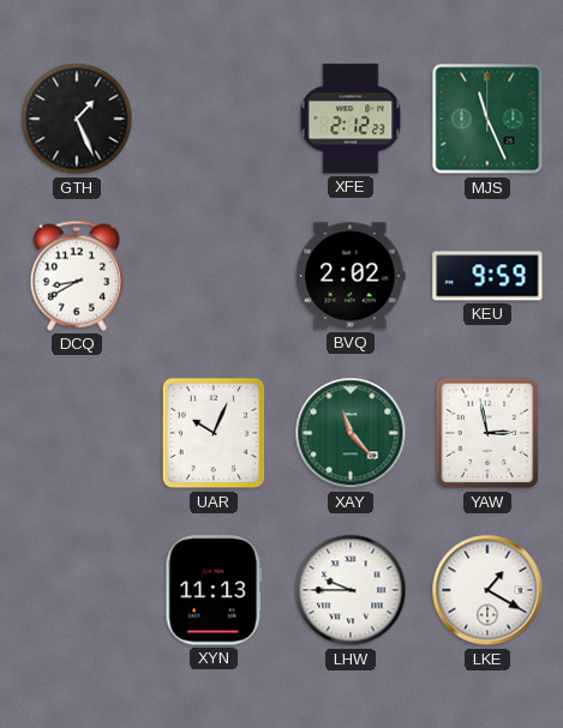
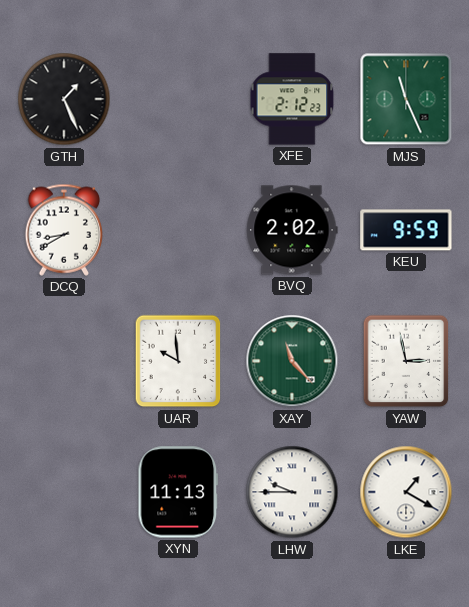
UAR: 10:04 -> 9:59
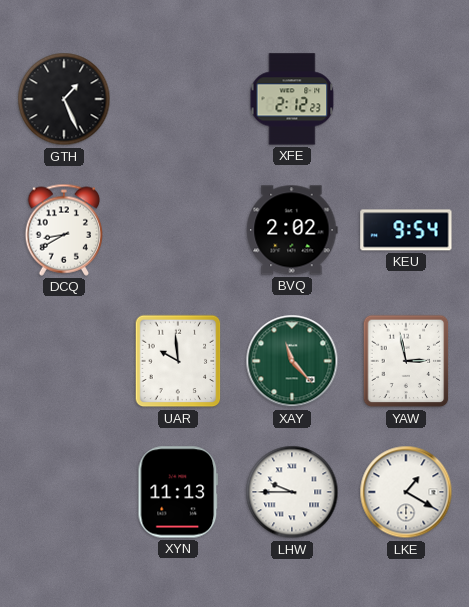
MJS: 11:26 -> none
KEU: 9:59 -> 9:54
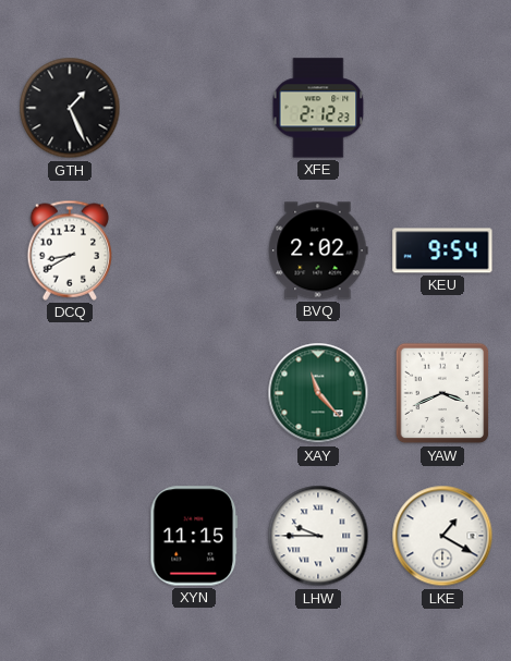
UAR: 9:59 -> none
YAW: 2:58 -> 3:41
XYN: 11:13 -> 11:15
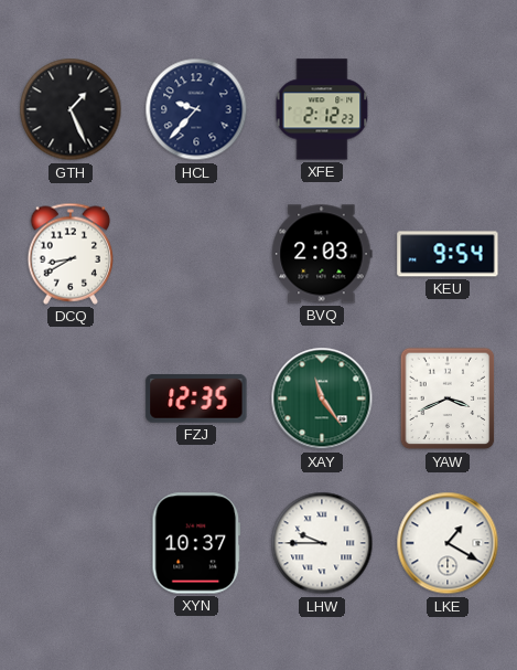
HCL: none -> 9:37
BVQ: 2:02 -> 2:03
FZJ: none -> 12:35
XAY: 11:23 -> 11:24
XYN: 11:15 -> 10:37
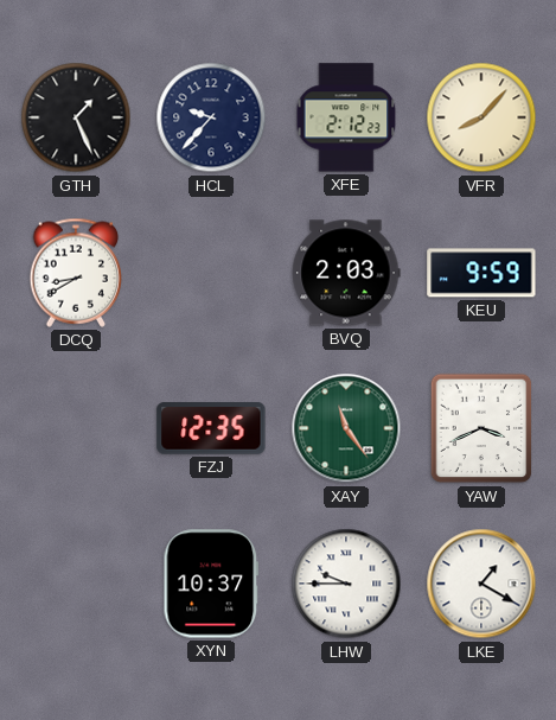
VFR: none -> 8:07
KEU: 9:54 -> 9:59
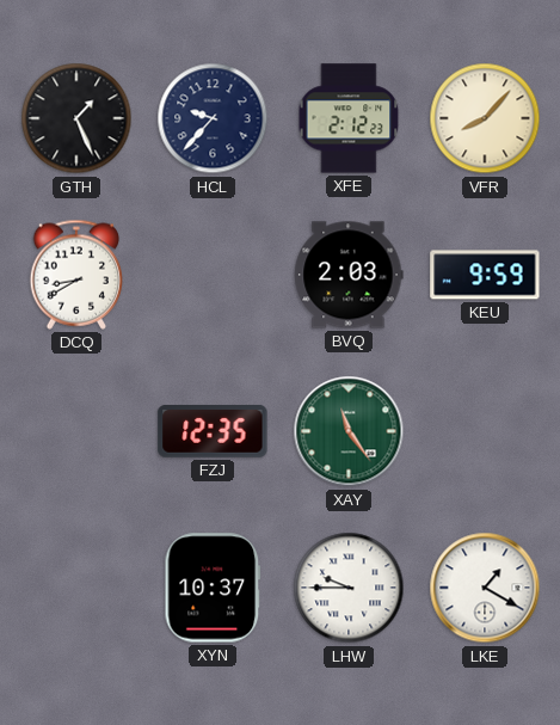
YAW: 3:41 -> none
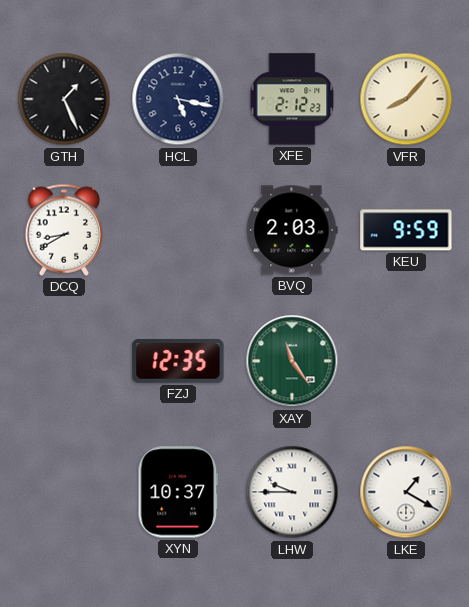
HCL: 9:37 -> 5:17
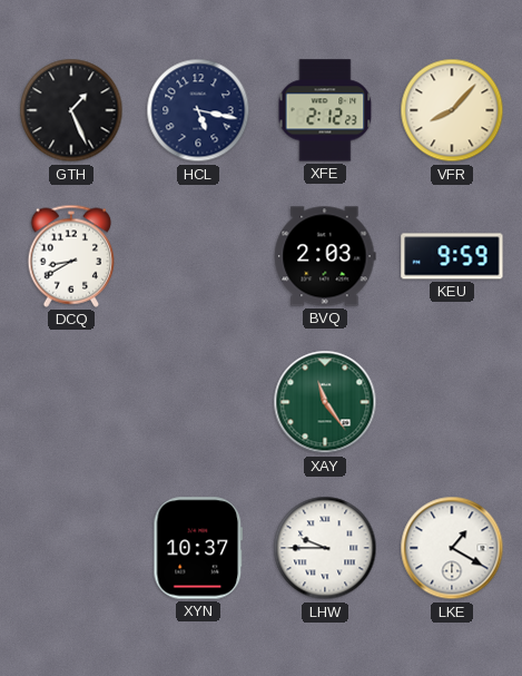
FZJ: 12:35 -> none
